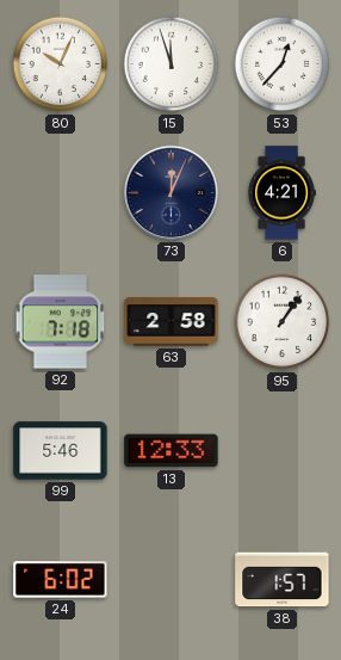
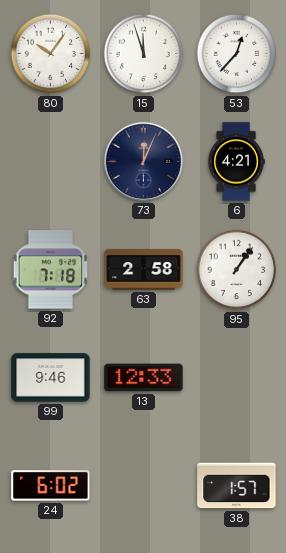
80: 10:04 -> 10:06
99: 5:46 -> 9:46
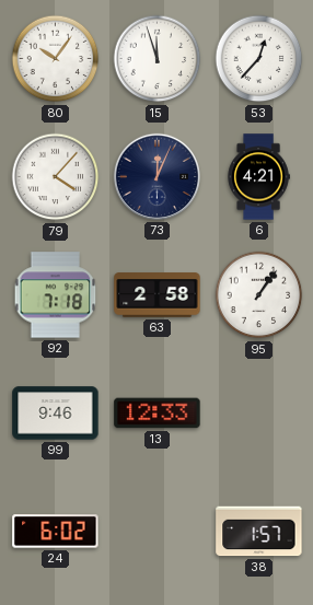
79: none -> 4:07
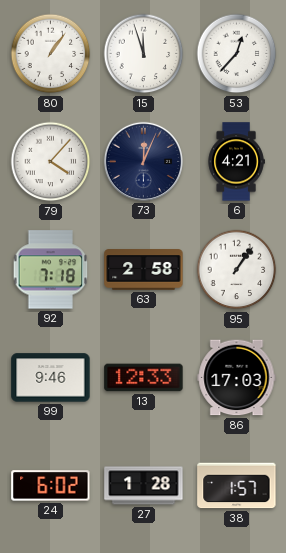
80: 10:06 -> 1:06
86: none -> 17:03
27: none -> 1:28
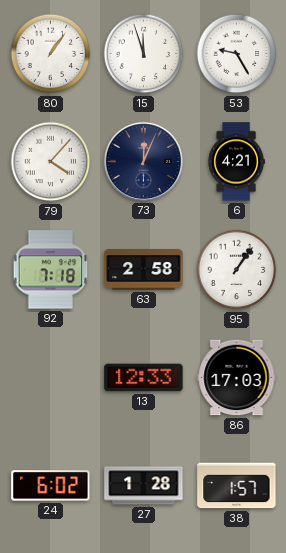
53: 12:37 -> 9:25
99: 9:46 -> none
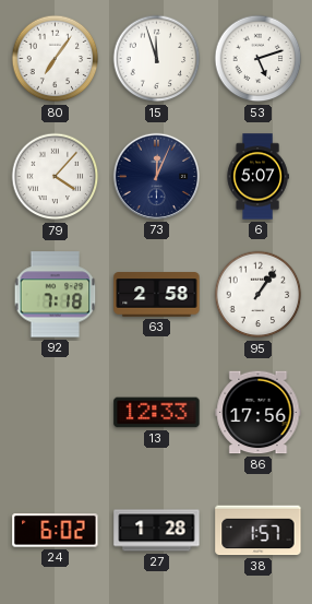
80: 1:06 -> 7:06
53: 9:25 -> 5:12
6: 4:21 -> 5:07
86: 17:03 -> 17:56
